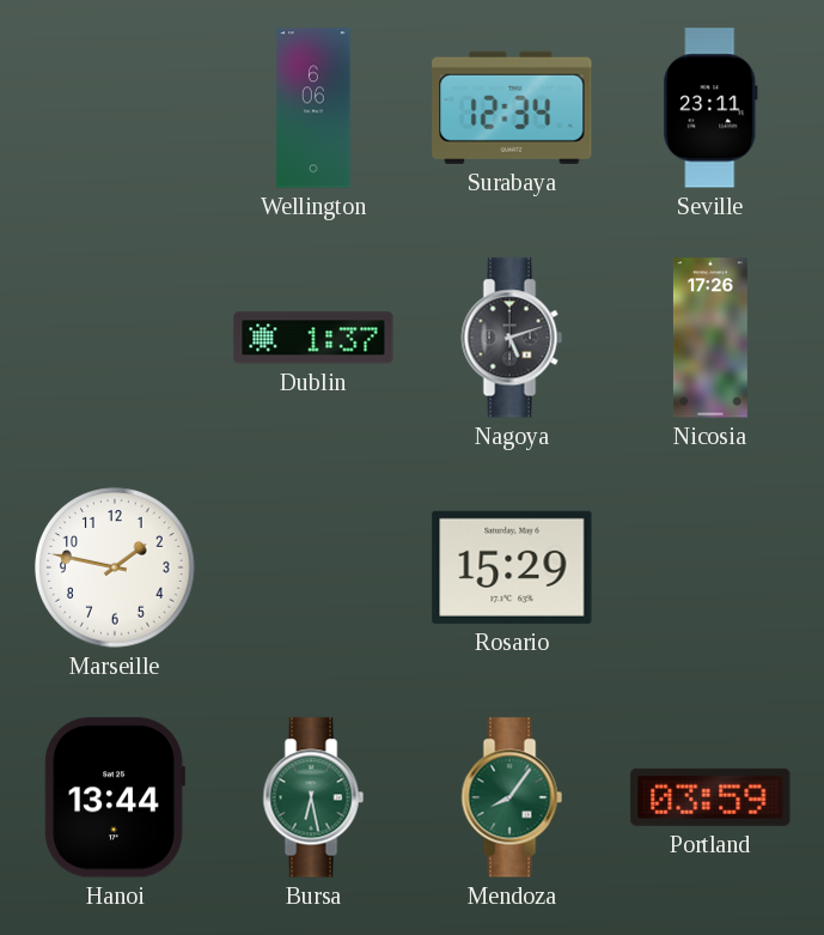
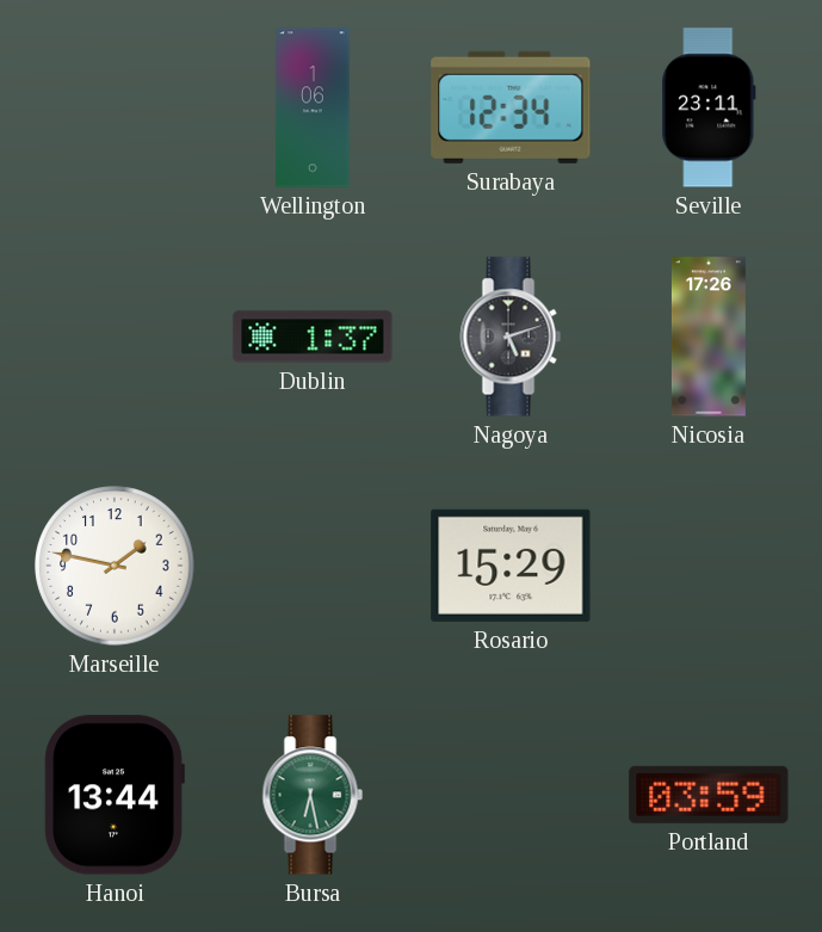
Wellington: 6:06 -> 1:06
Mendoza: 8:06 -> none
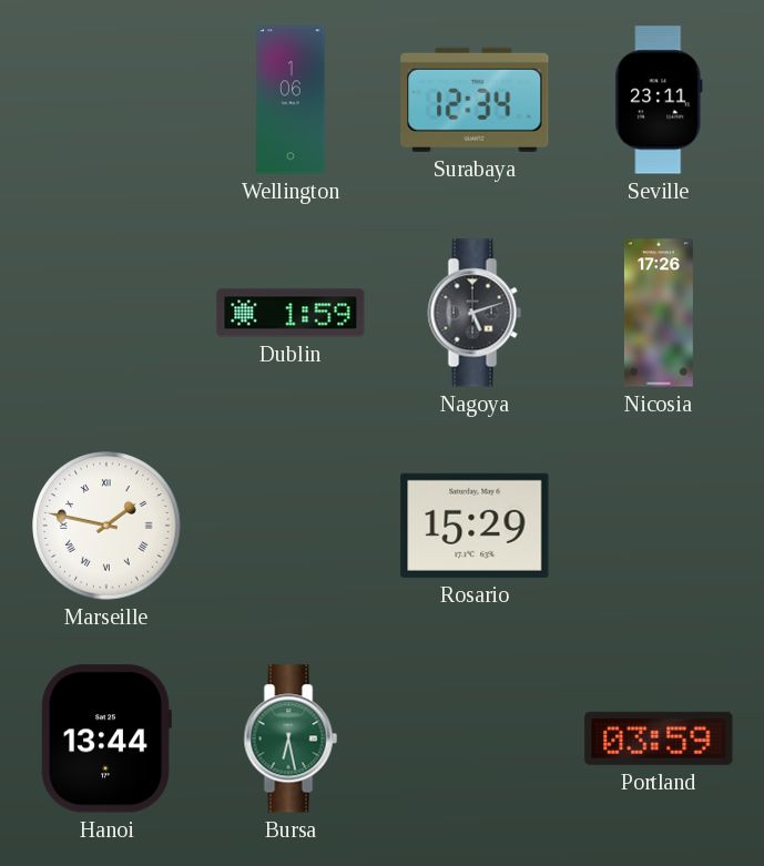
Dublin: 1:37 -> 1:59
Marseille numerals: Arabic -> Roman
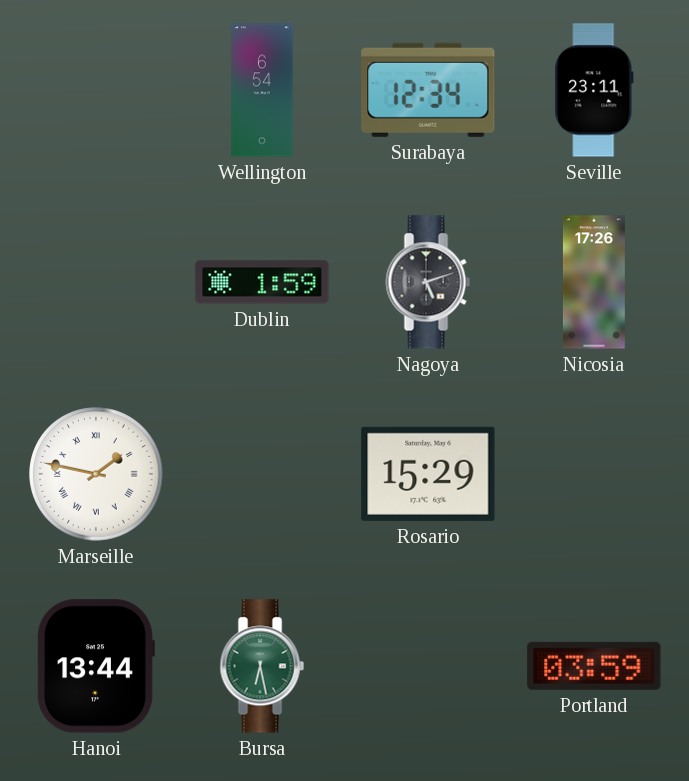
Wellington: 1:06 -> 6:54
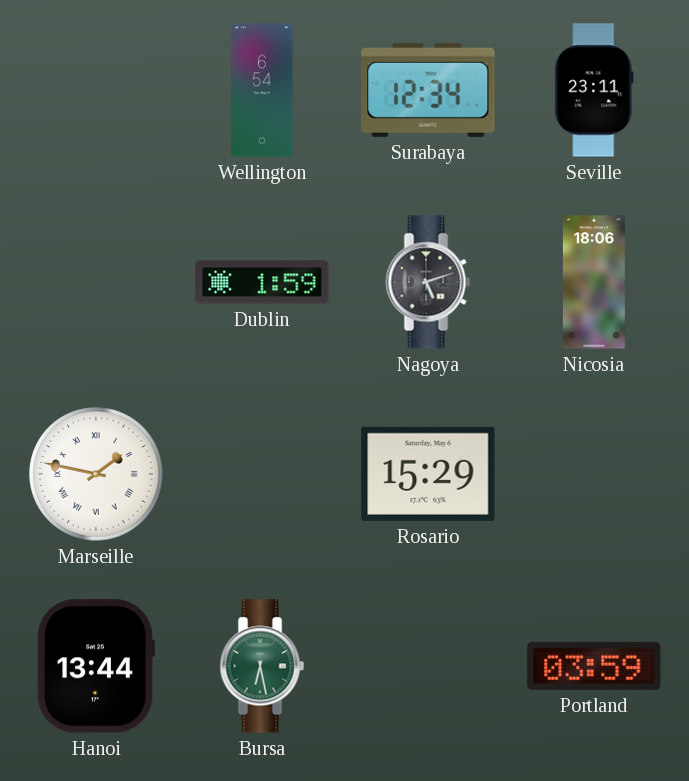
Nicosia: 17:26 -> 18:06
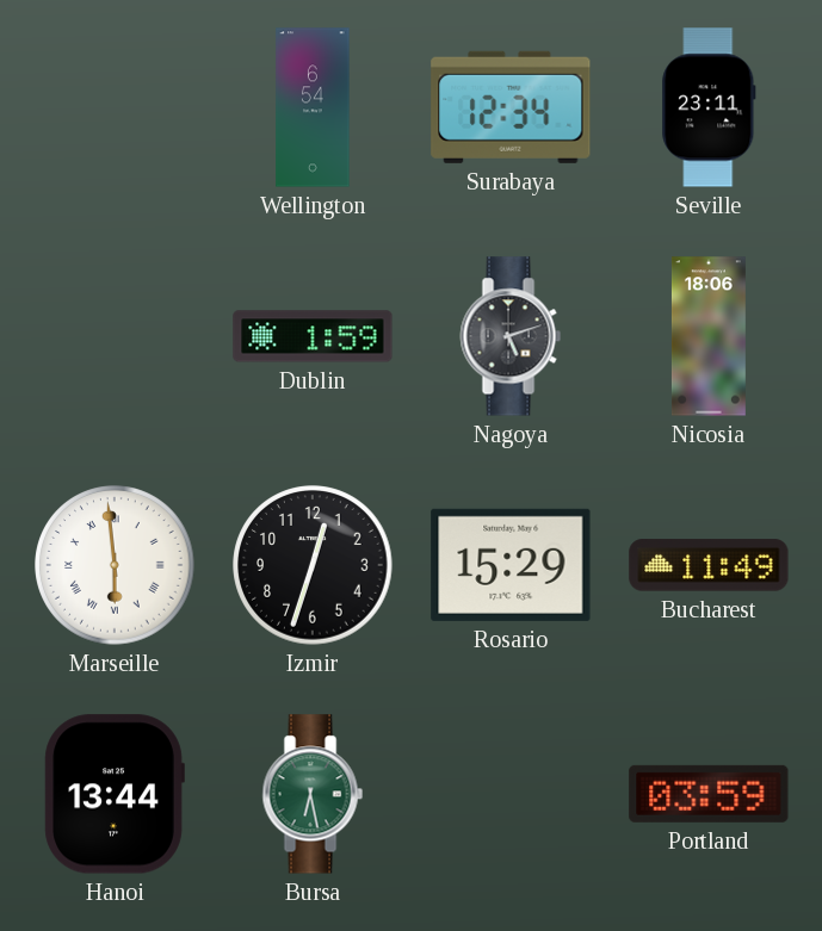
Marseille: 1:47 -> 5:59
Izmir: none -> 12:33
Bucharest: none -> 11:49
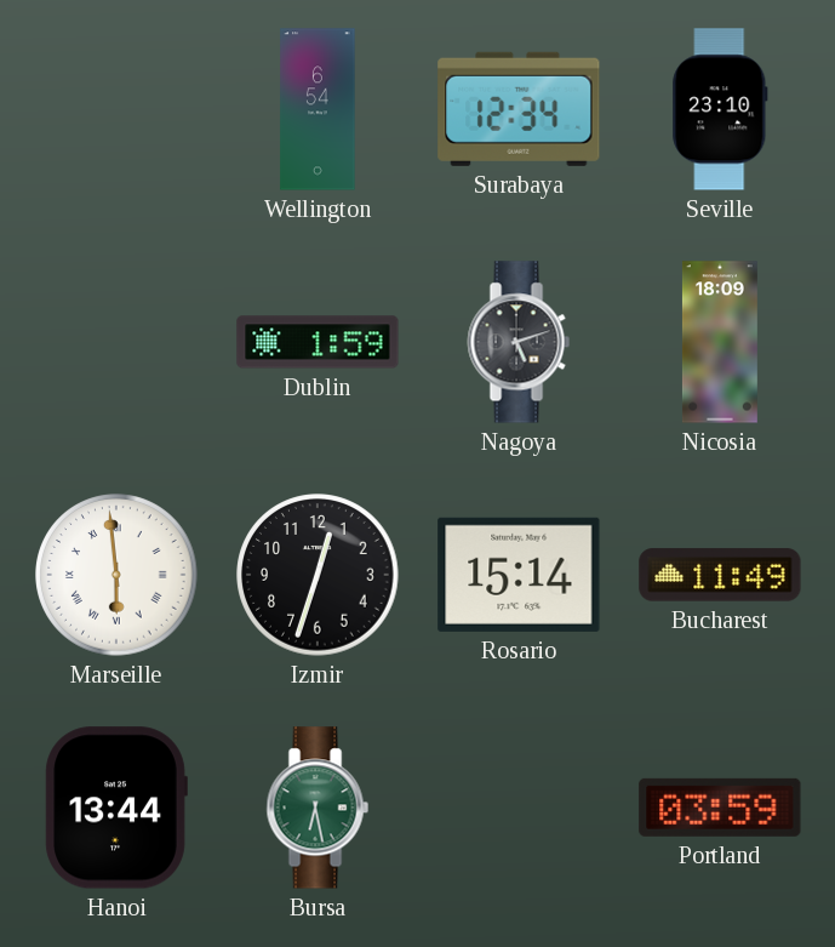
Seville: 23:11 -> 23:10
Nicosia: 18:06 -> 18:09
Rosario: 15:29 -> 15:14
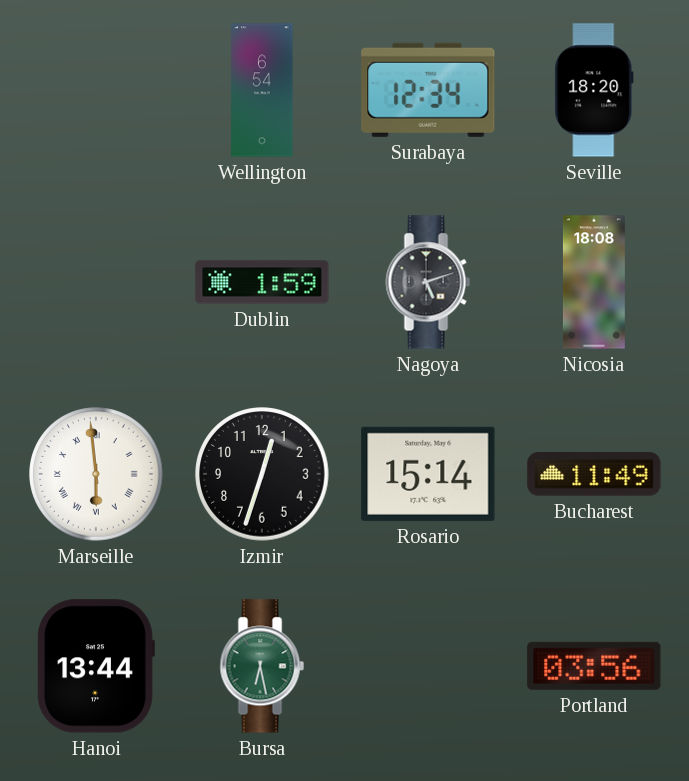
Seville: 23:10 -> 18:20
Nicosia: 18:09 -> 18:08
Portland: 03:59 -> 03:56
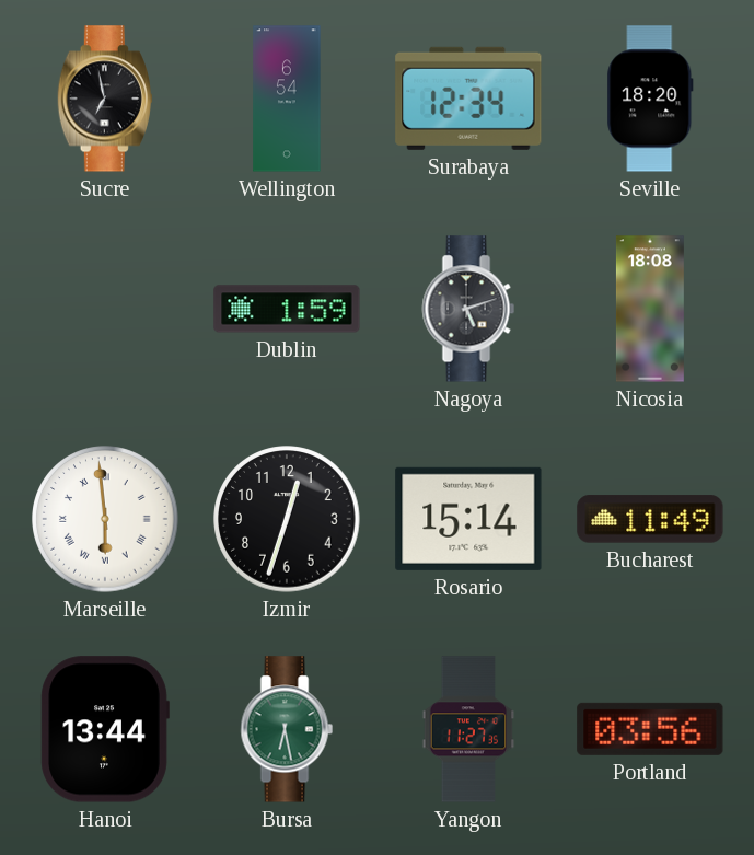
Sucre: none -> 6:58
Yangon: none -> 11:27
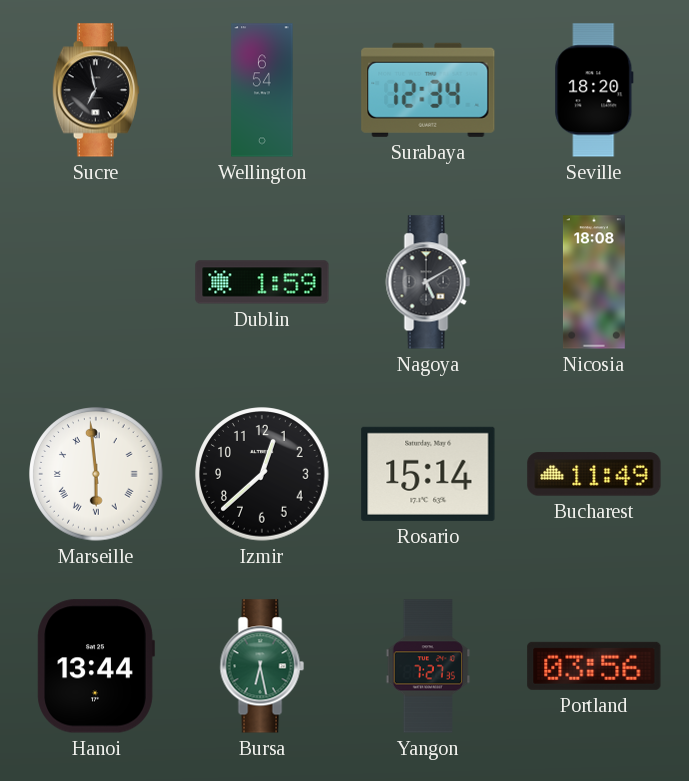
Nagoya: 5:12 -> 5:10
Izmir: 12:33 -> 12:38
Yangon: 11:27 -> 7:27
